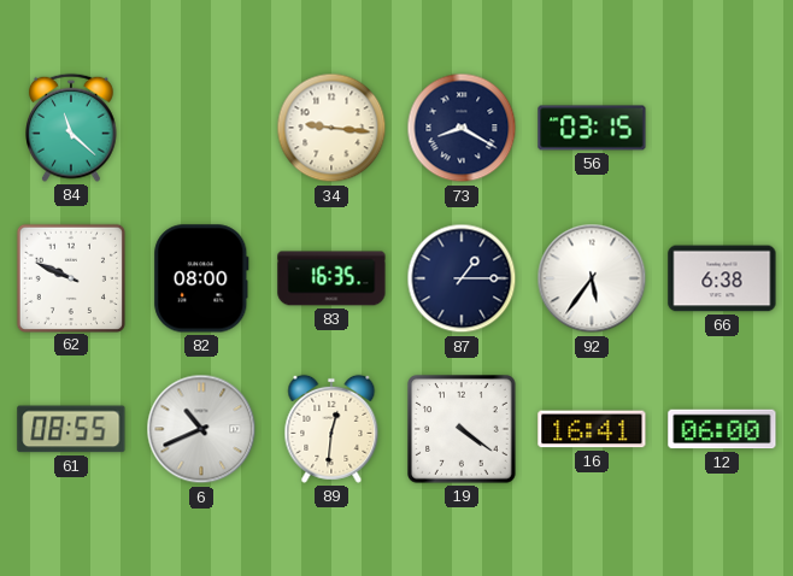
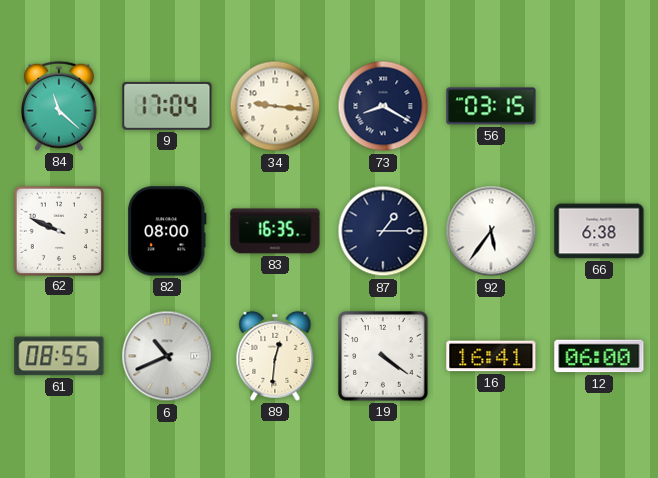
9: none -> 17:04
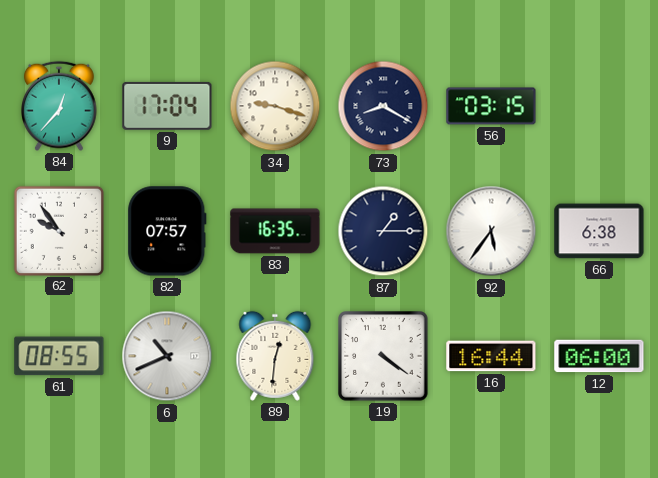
84: 11:22 -> 12:37
34: 9:16 -> 9:18
62: 9:49 -> 9:54
82: 08:00 -> 07:57
16: 16:41 -> 16:44
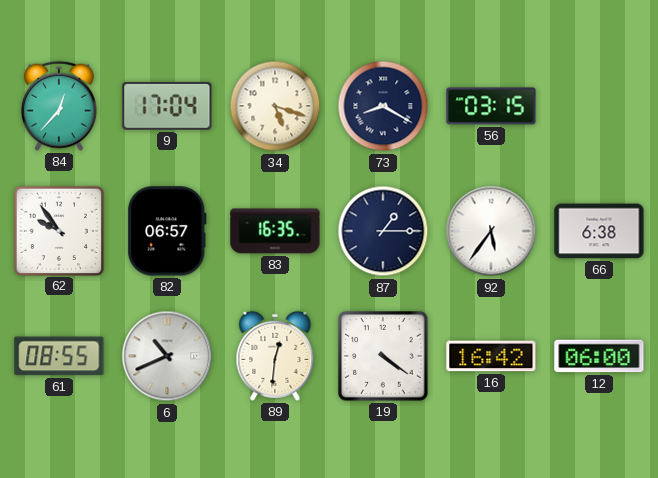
34: 9:18 -> 5:18
82: 07:57 -> 06:57
16: 16:44 -> 16:42
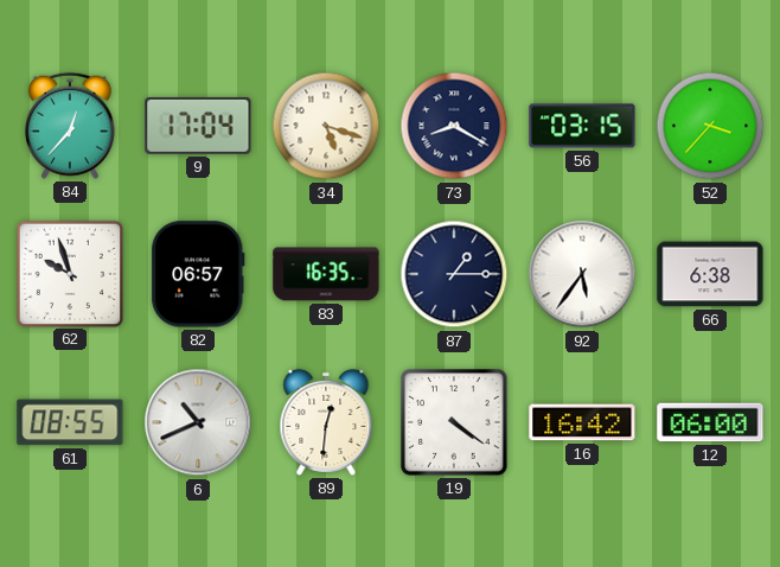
52: none -> 3:37
62: 9:54 -> 9:57
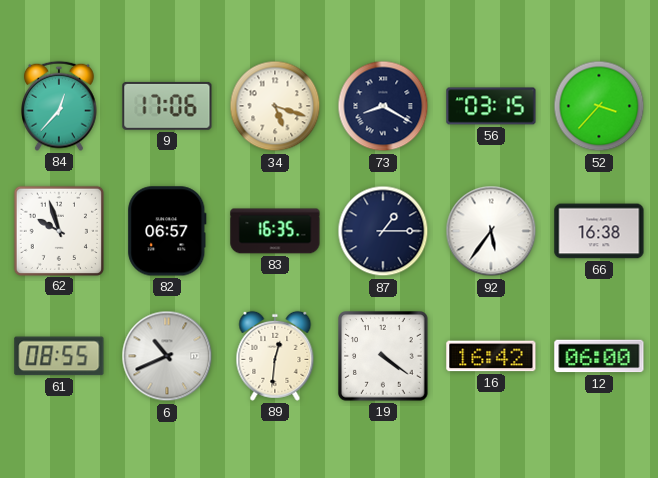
9: 17:04 -> 17:06
66: 6:38 -> 16:38
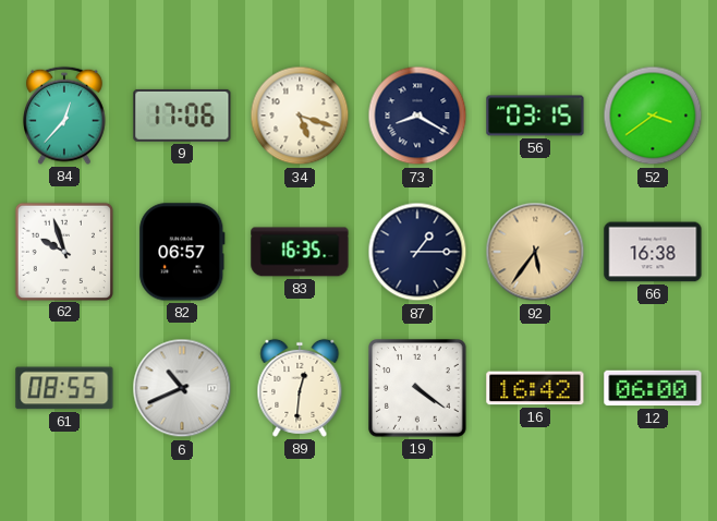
52: 3:37 -> 3:39
92 dial: white -> champagne
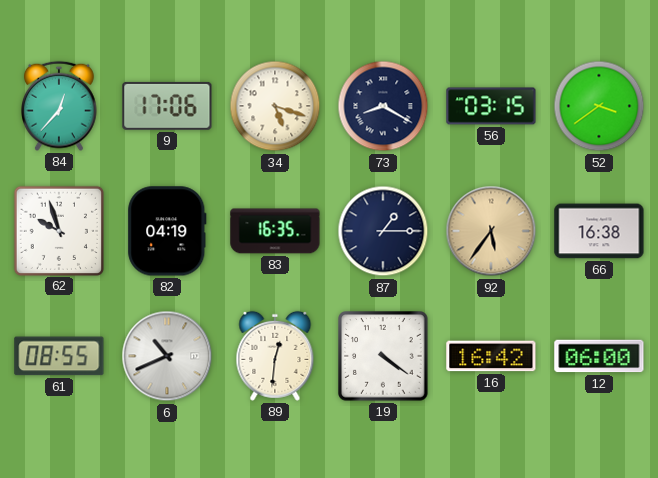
82: 06:57 -> 04:19
